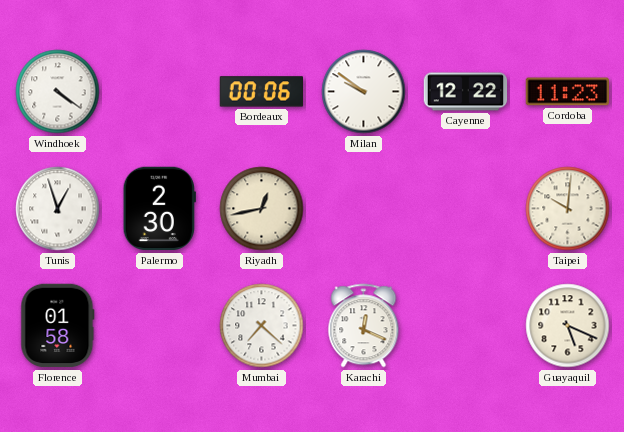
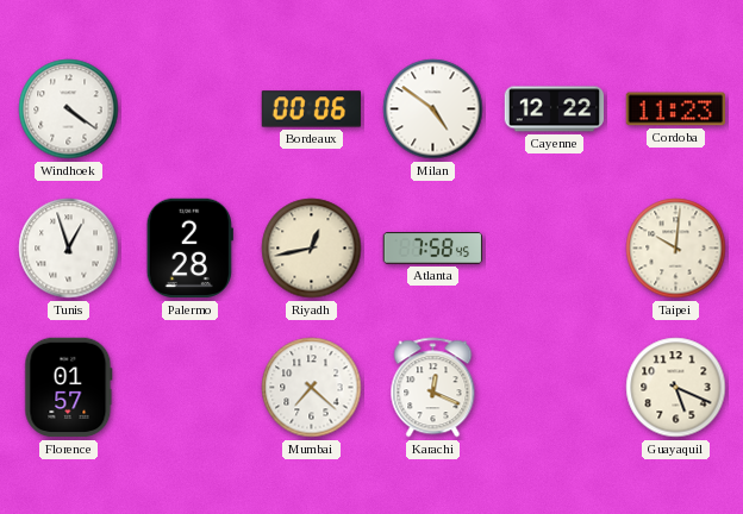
Milan: 9:51 -> 4:51
Palermo: 2:30 -> 2:28
Atlanta: none -> 7:58
Florence: 01:58 -> 01:57
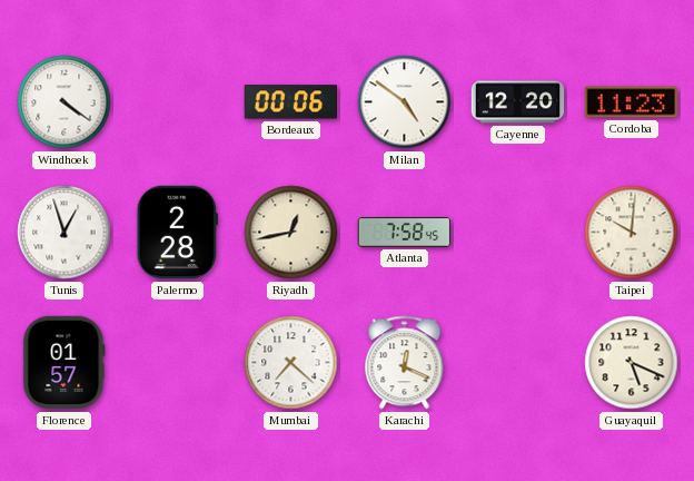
Cayenne: 12:22 -> 12:20
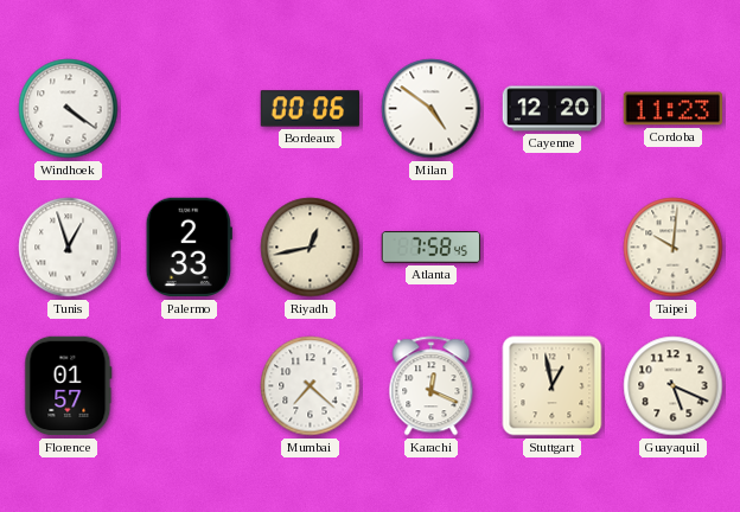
Palermo: 2:28 -> 2:33
Stuttgart: none -> 12:58
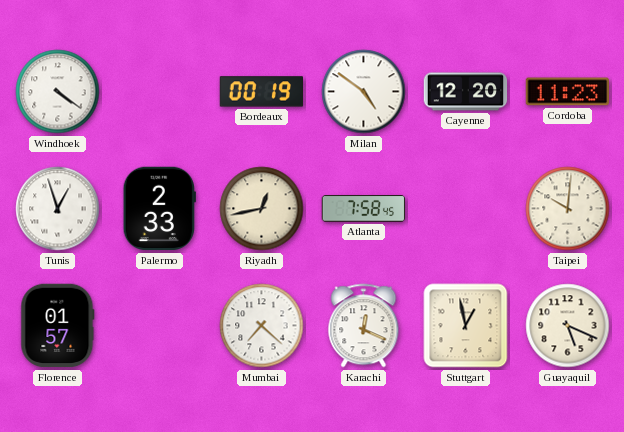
Bordeaux: 00:06 -> 00:19
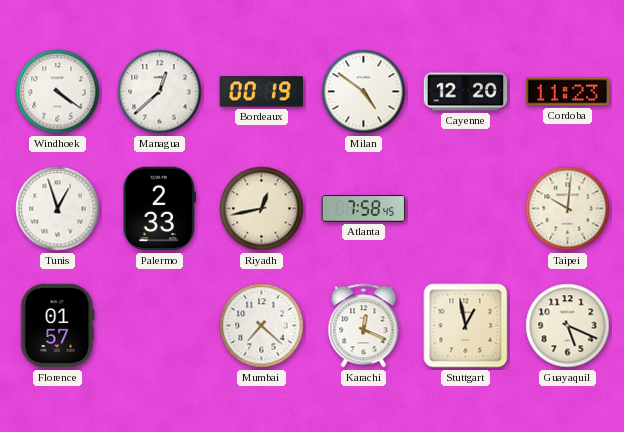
Managua: none -> 12:38
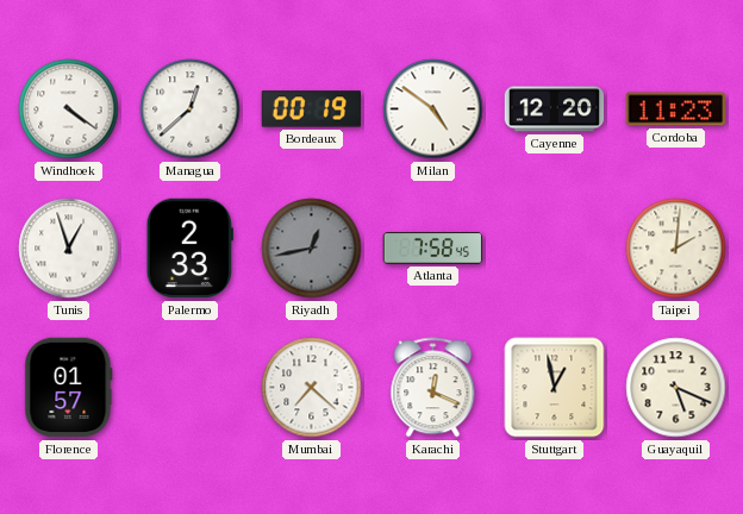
Riyadh dial: cream -> grey
Taipei: 10:01 -> 2:01
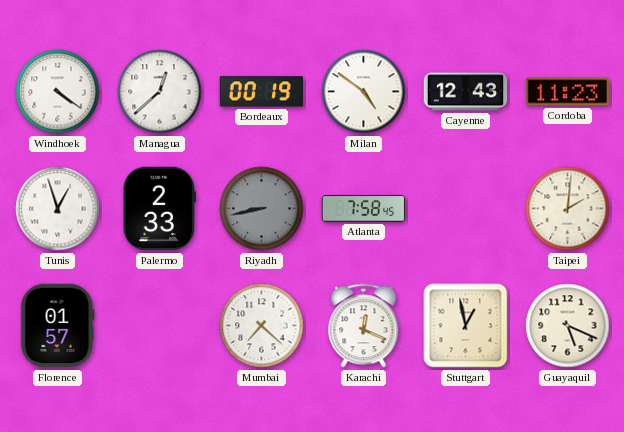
Cayenne: 12:20 -> 12:43
Riyadh: 12:43 -> 8:43
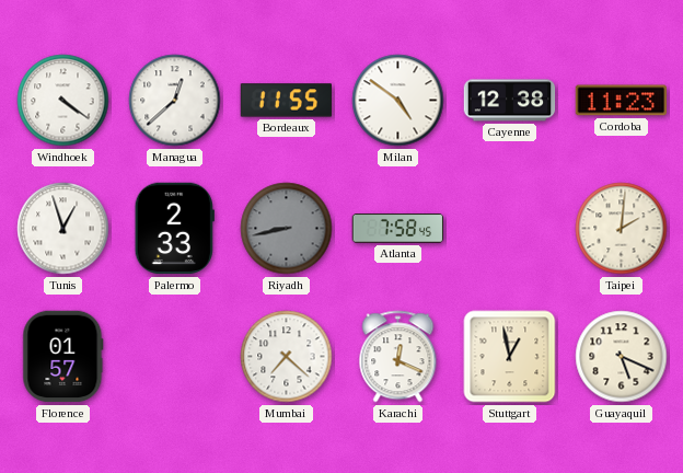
Bordeaux: 00:19 -> 11:55
Cayenne: 12:43 -> 12:38
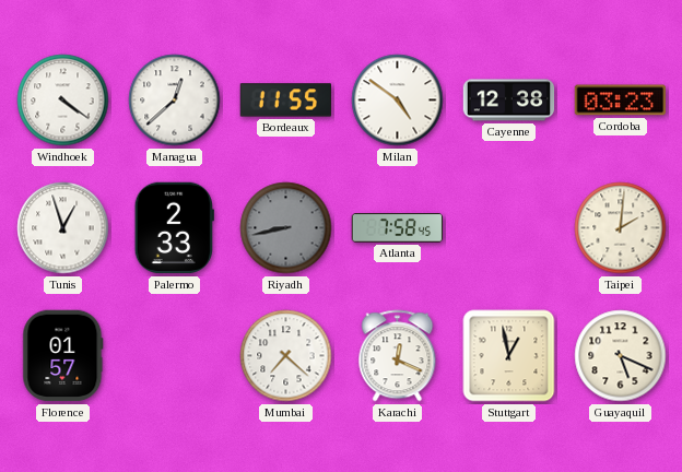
Cordoba: 11:23 -> 03:23
